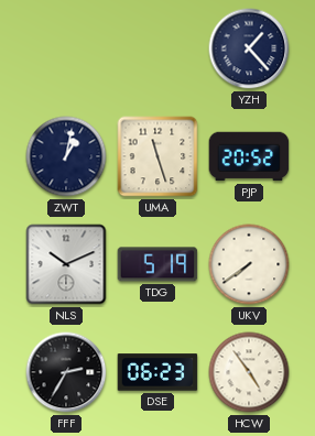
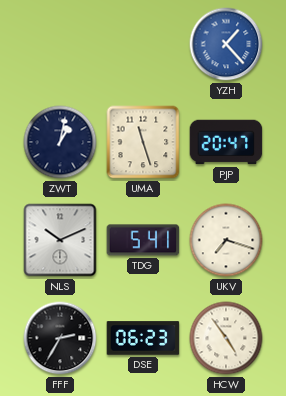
YZH dial: navy -> blue
PJP: 20:52 -> 20:47
TDG: 5:19 -> 5:41
UKV: 7:39 -> 7:18
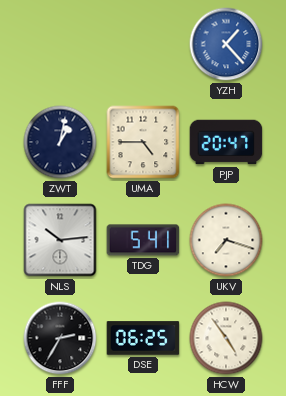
UMA: 11:27 -> 4:45
NLS: 10:11 -> 10:14
DSE: 06:23 -> 06:25
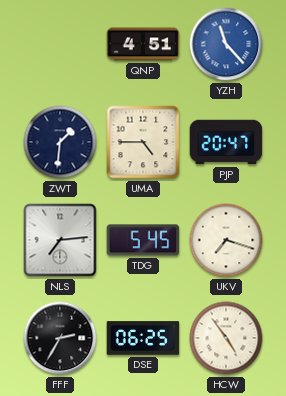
QNP: none -> 4:51
YZH: 1:23 -> 11:23
ZWT: 1:02 -> 1:31
NLS: 10:14 -> 7:14
TDG: 5:41 -> 5:45
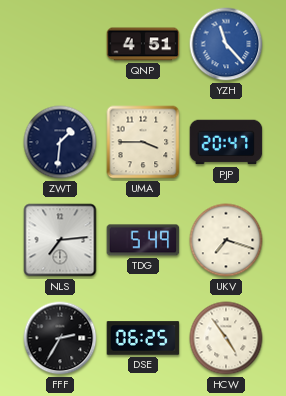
UMA: 4:45 -> 3:45
TDG: 5:45 -> 5:49
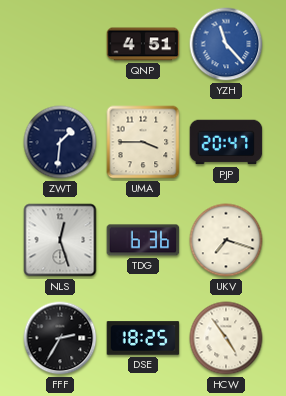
NLS: 7:14 -> 12:27
TDG: 5:49 -> 6:36
DSE: 06:25 -> 18:25
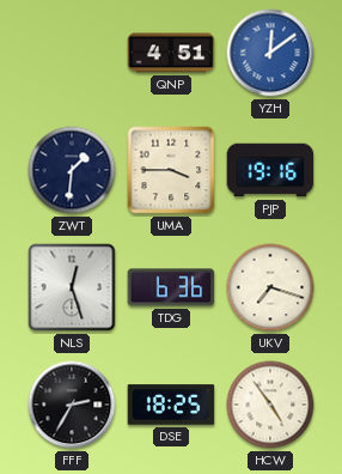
YZH: 11:23 -> 12:09
PJP: 20:47 -> 19:16
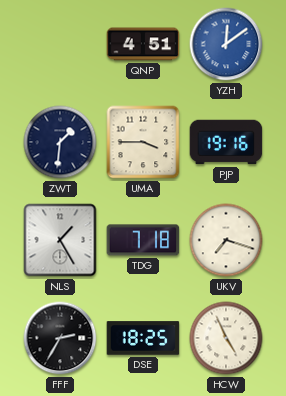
NLS: 12:27 -> 1:25
TDG: 6:36 -> 7:18
HCW: 4:54 -> 4:56
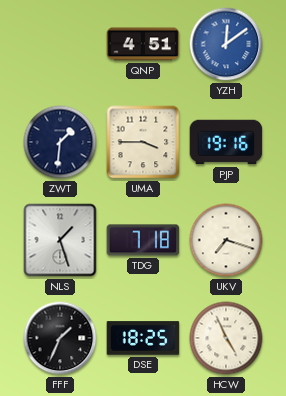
NLS: 1:25 -> 1:27
FFF: 2:35 -> 1:34
